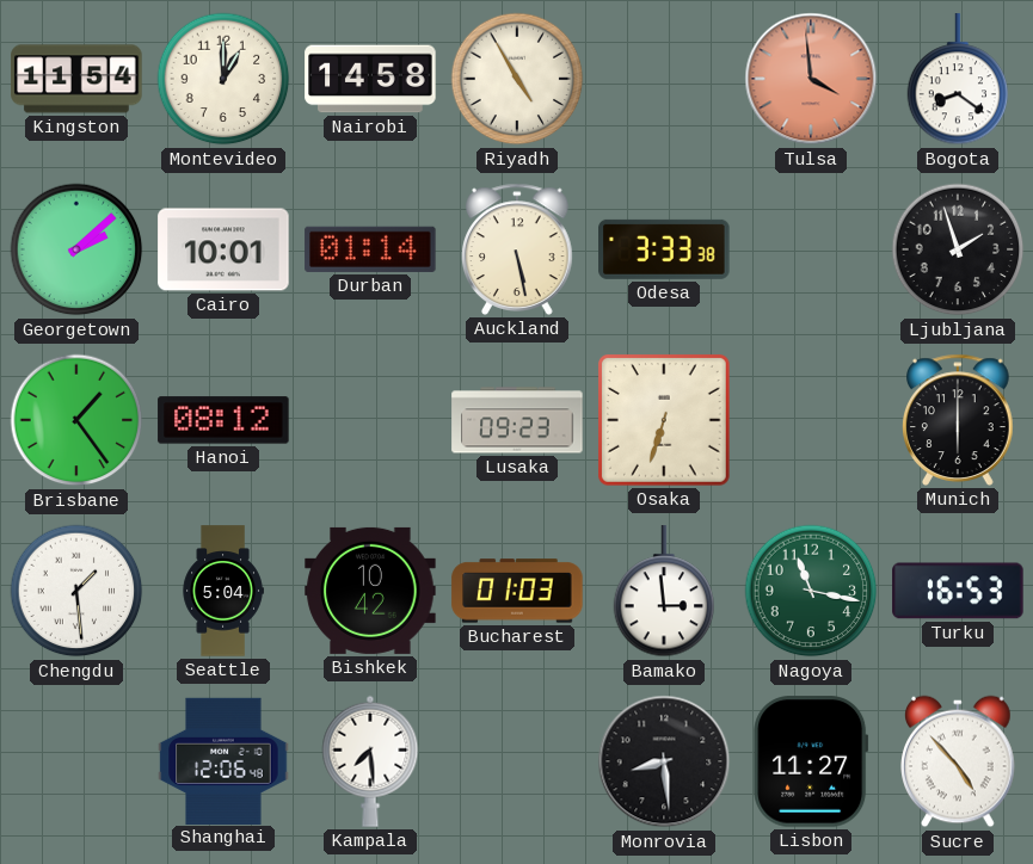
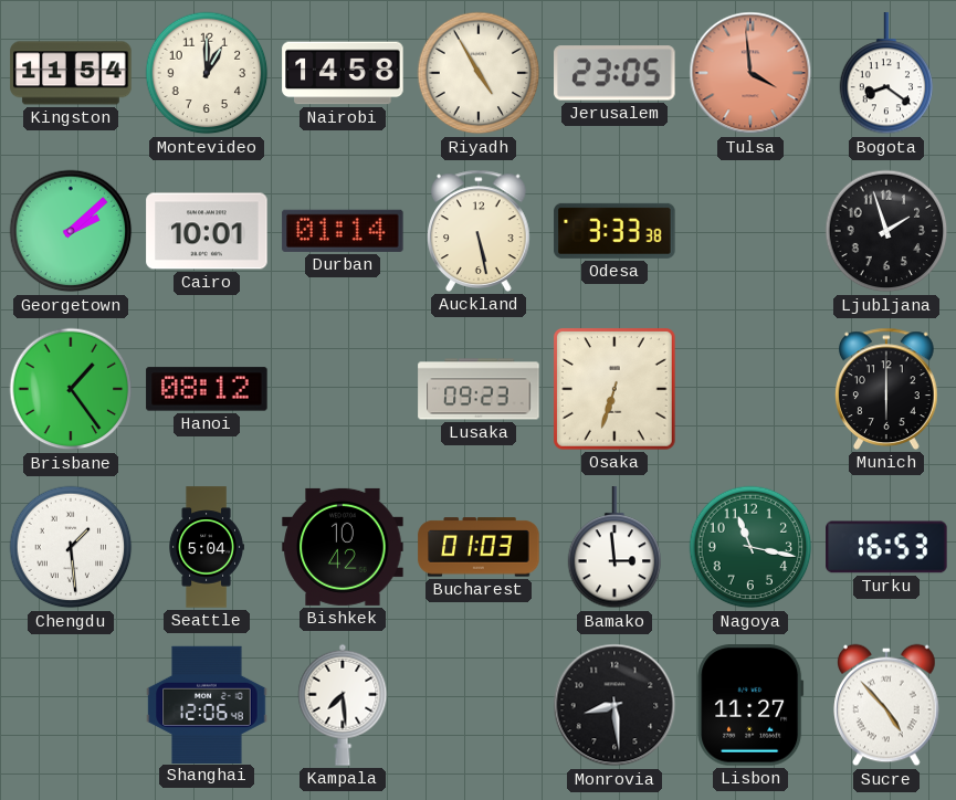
Jerusalem: none -> 23:05
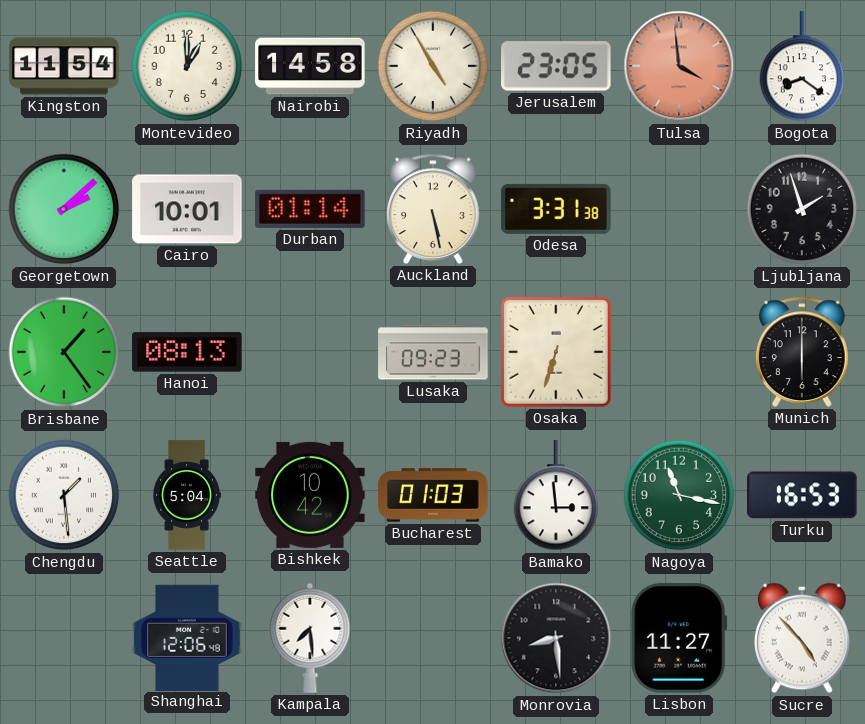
Odesa: 3:33 -> 3:31
Hanoi: 08:12 -> 08:13
